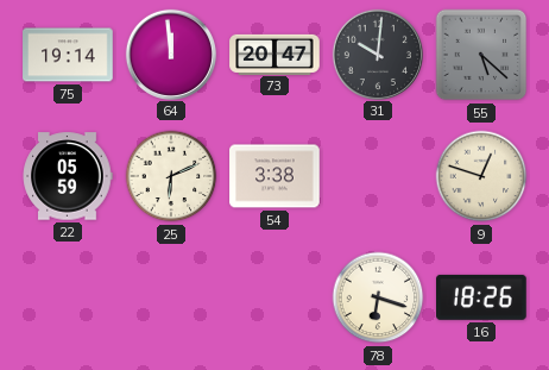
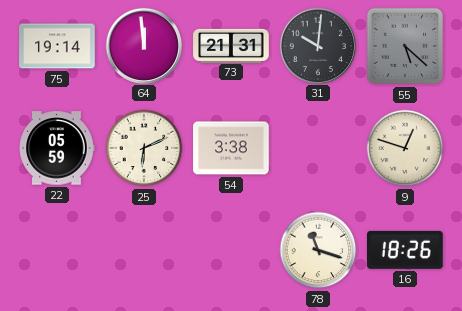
73: 20:47 -> 21:31
78: 6:18 -> 11:18
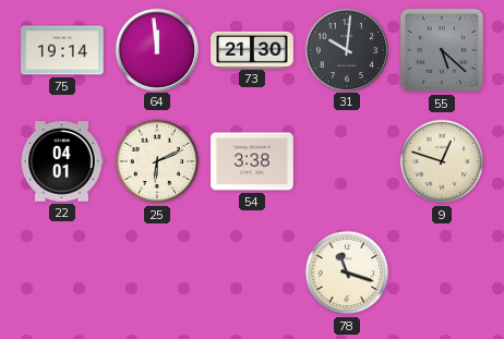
73: 21:31 -> 21:30
22: 05:59 -> 04:01
16: 18:26 -> none
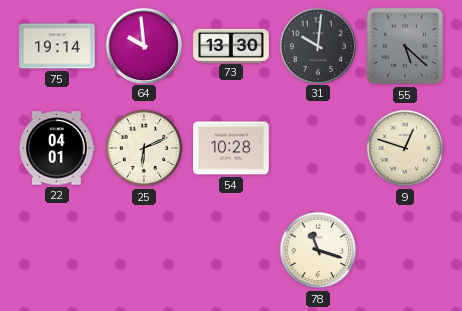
64: 11:59 -> 9:59
73: 21:30 -> 13:30
54: 3:38 -> 10:28
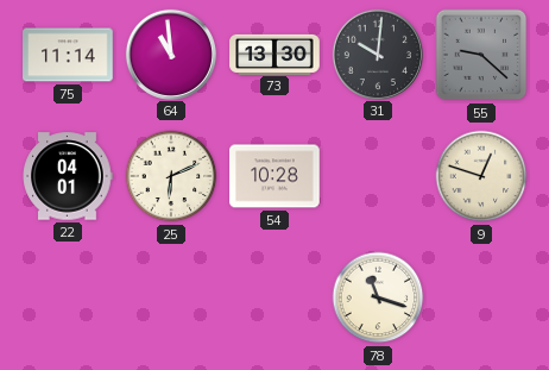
75: 19:14 -> 11:14
64: 9:59 -> 10:59
55: 5:22 -> 9:22
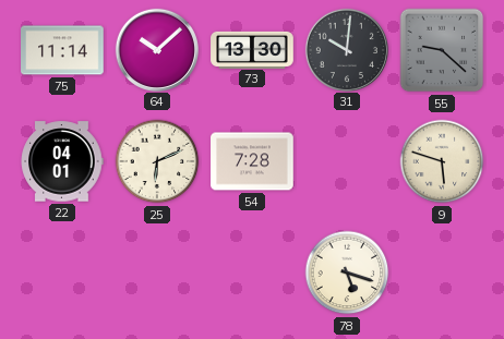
64: 10:59 -> 10:08
54: 10:28 -> 7:28
9: 12:48 -> 5:48
78: 11:18 -> 5:18
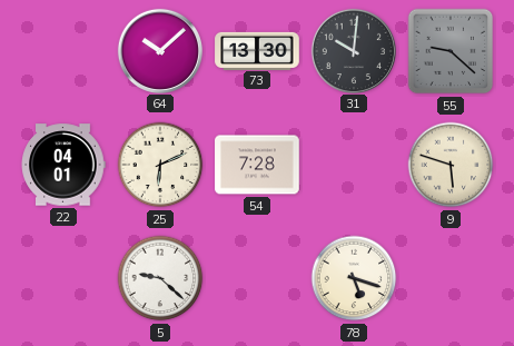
75: 11:14 -> none
5: none -> 9:22
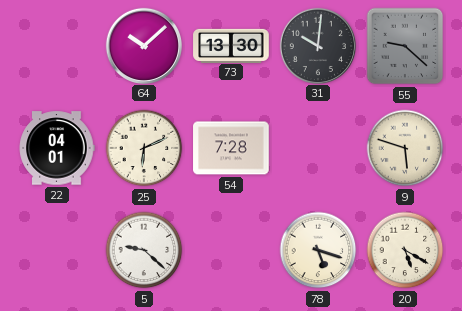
20: none -> 5:20
